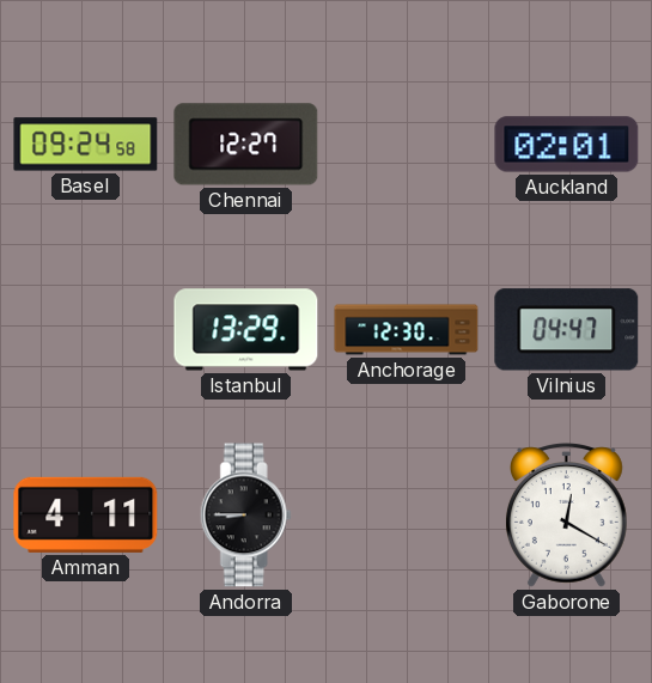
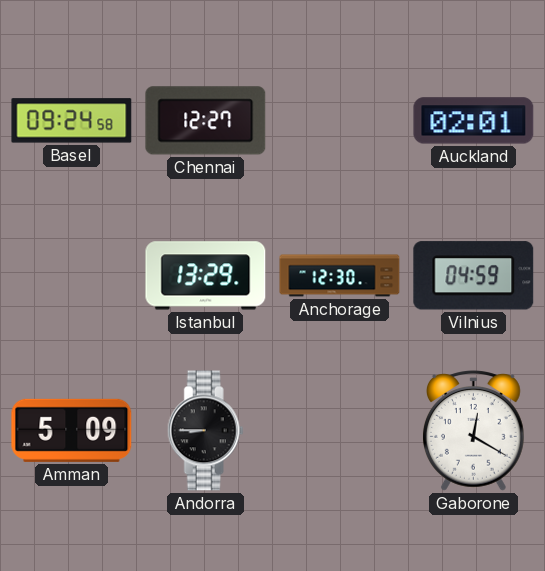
Vilnius: 04:47 -> 04:59
Amman: 4:11 -> 5:09
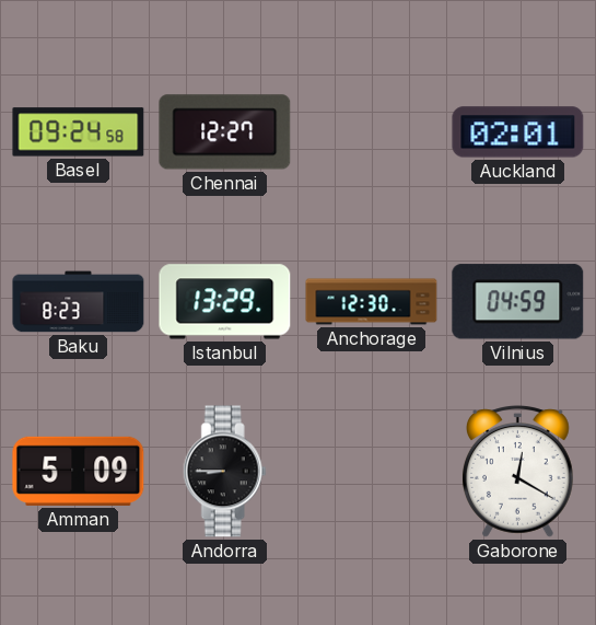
Baku: none -> 8:23
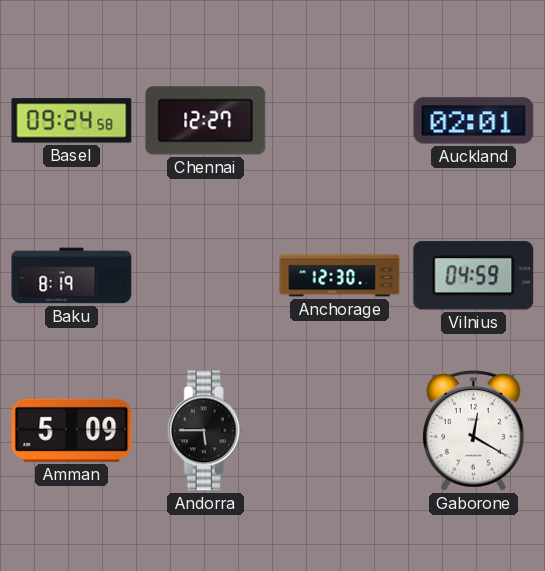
Baku: 8:23 -> 8:19
Istanbul: 13:29 -> none
Andorra: 8:45 -> 5:45
